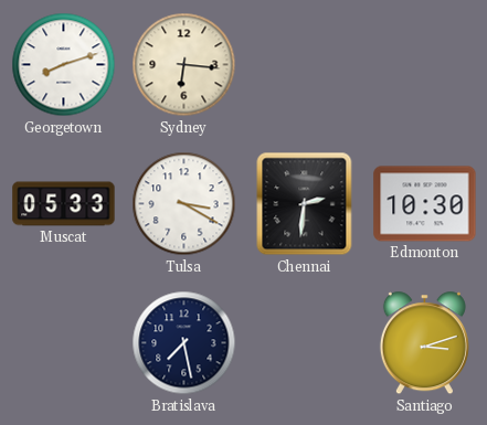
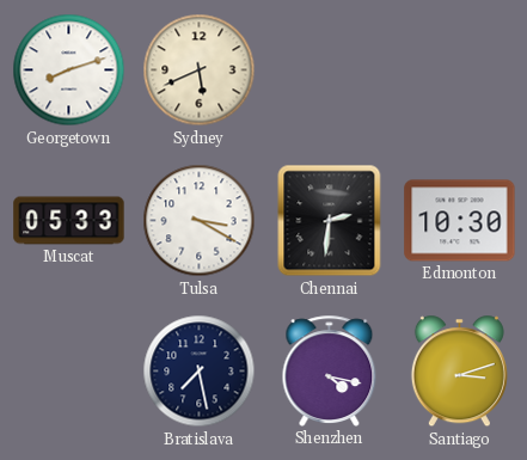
Sydney: 6:16 -> 5:41
Shenzhen: none -> 4:17
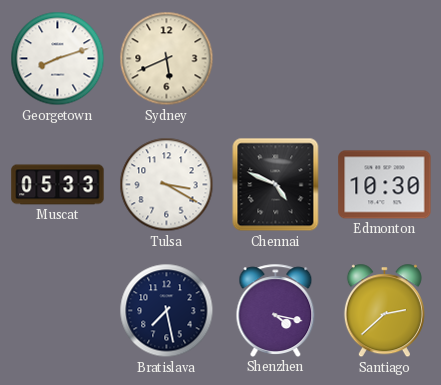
Chennai: 2:31 -> 4:49
Santiago: 3:12 -> 2:38
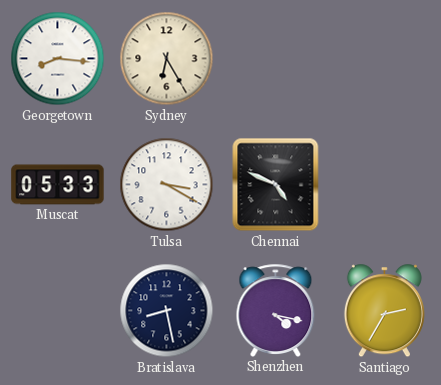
Georgetown: 8:12 -> 8:16
Sydney: 5:41 -> 6:25
Edmonton: 10:30 -> none
Bratislava: 7:28 -> 8:28
Santiago: 2:38 -> 2:35
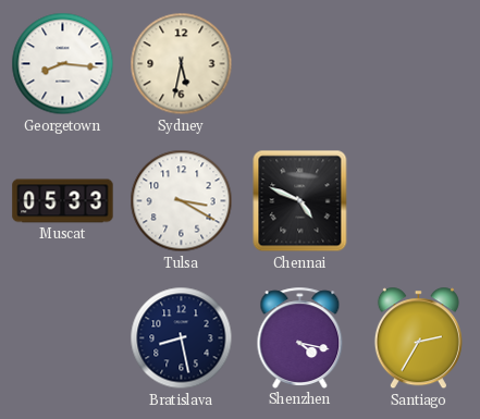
Sydney: 6:25 -> 5:32
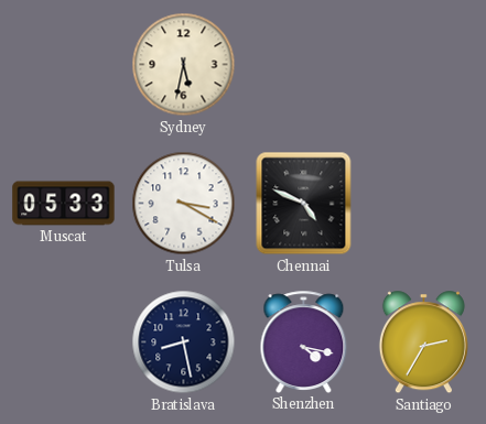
Georgetown: 8:16 -> none
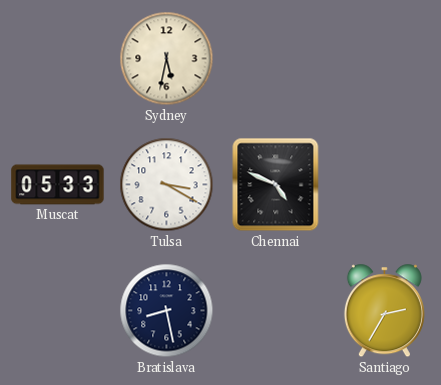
Shenzhen: 4:17 -> none
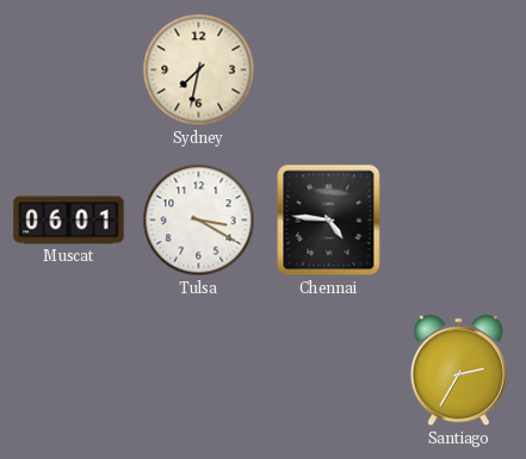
Sydney: 5:32 -> 7:32
Muscat: 05:33 -> 06:01
Chennai: 4:49 -> 4:46
Bratislava: 8:28 -> none
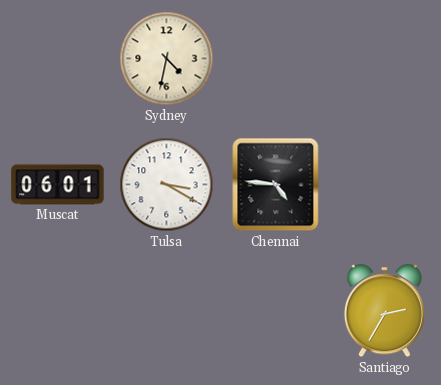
Sydney: 7:32 -> 4:32
